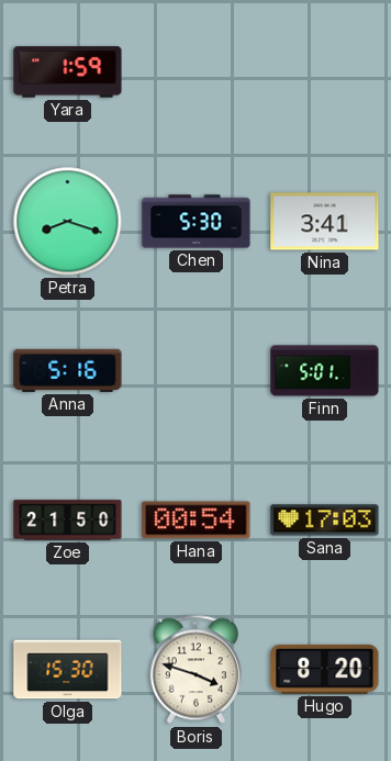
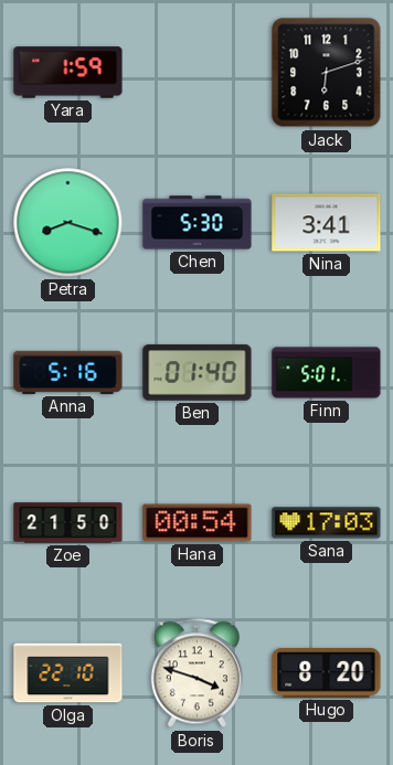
Jack: none -> 6:12
Ben: none -> 01:40
Olga: 15:30 -> 22:10
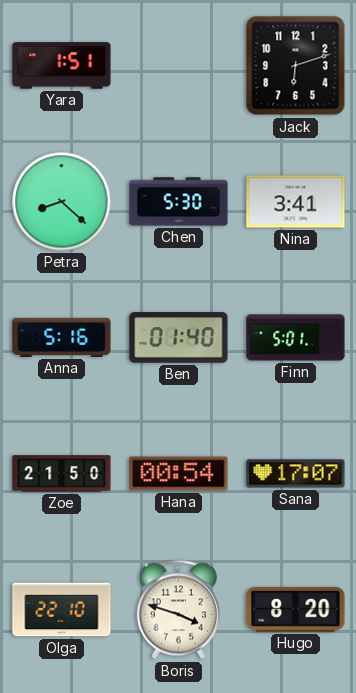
Yara: 1:59 -> 1:51
Petra: 8:18 -> 8:22
Sana: 17:03 -> 17:07
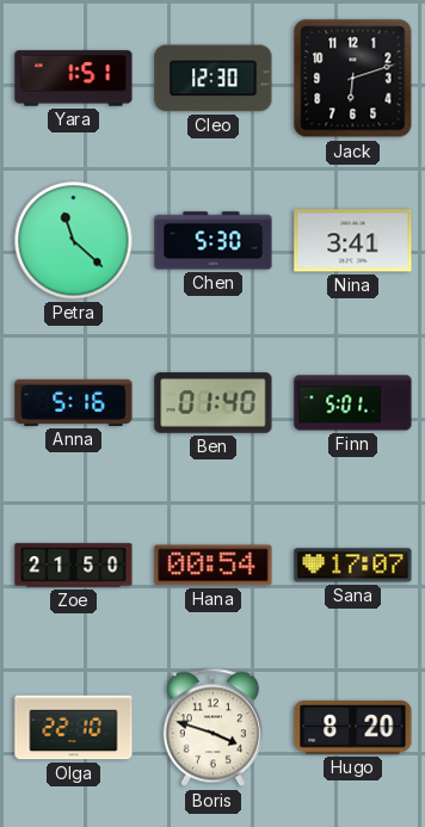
Cleo: none -> 12:30
Petra: 8:22 -> 11:22
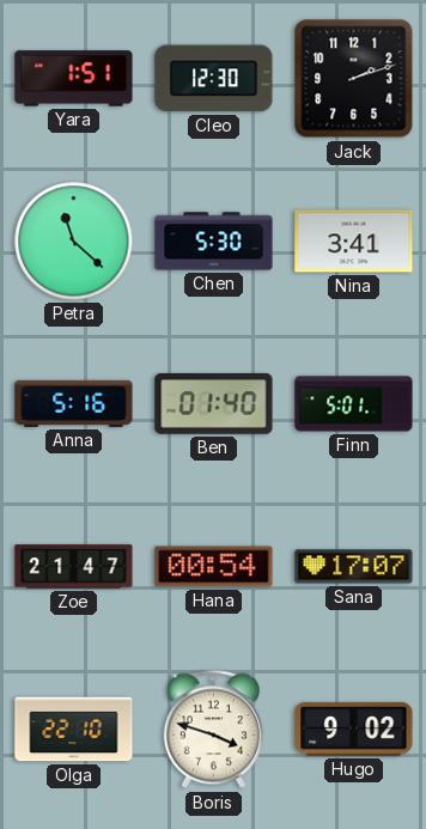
Jack: 6:12 -> 2:12
Zoe: 21:50 -> 21:47
Hugo: 8:20 -> 9:02
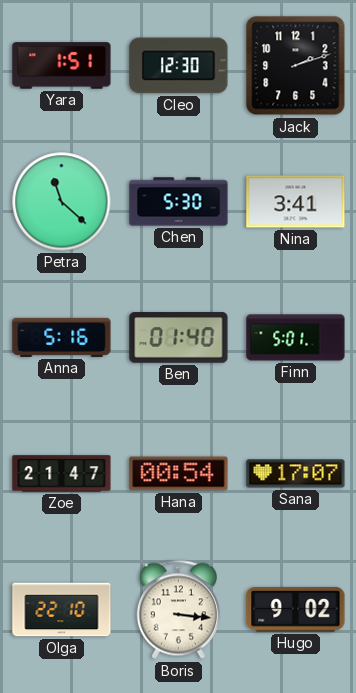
Boris: 3:48 -> 3:16
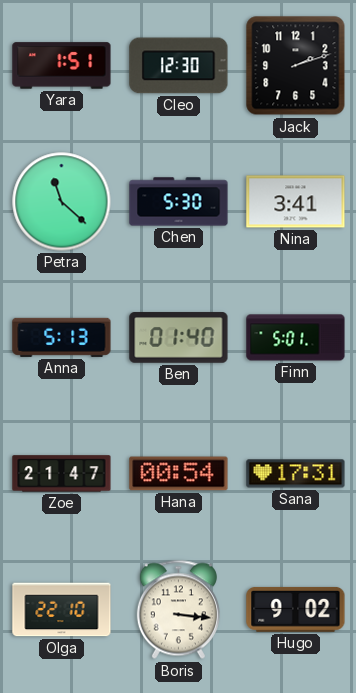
Anna: 5:16 -> 5:13
Sana: 17:07 -> 17:31
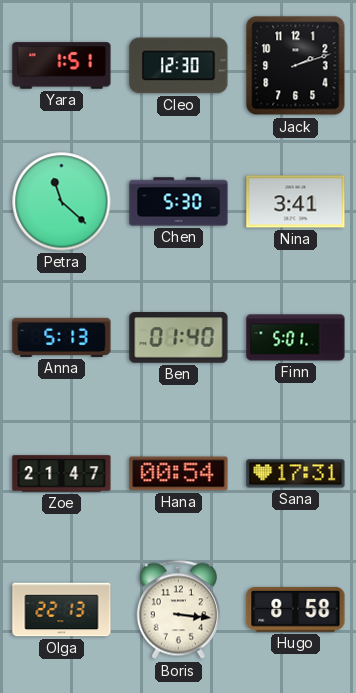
Olga: 22:10 -> 22:13
Hugo: 9:02 -> 8:58
